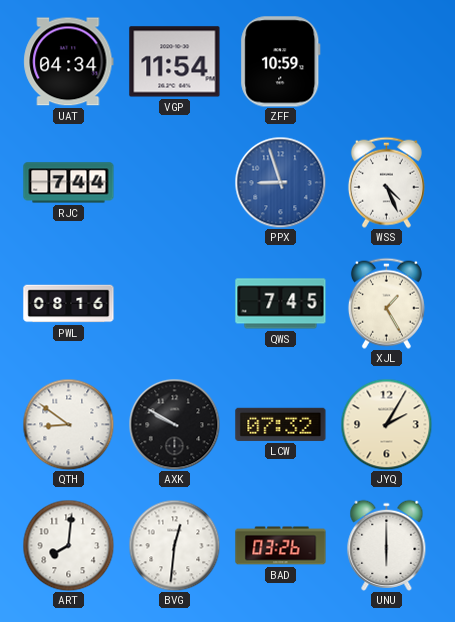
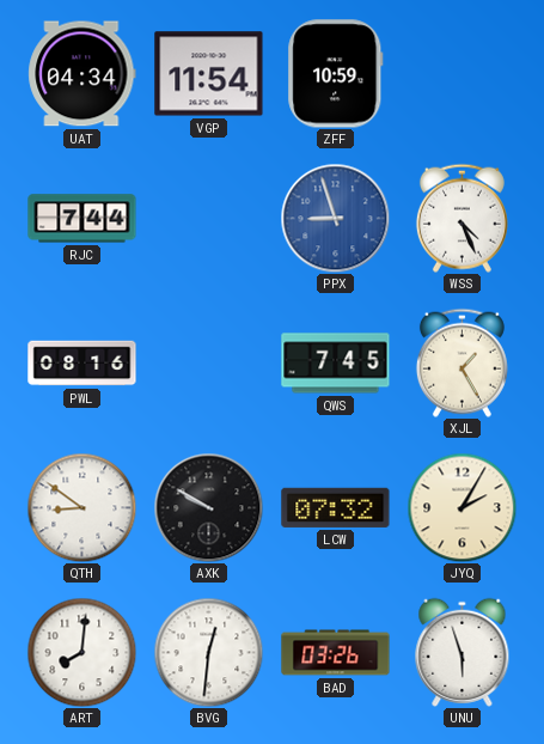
UNU: 6:00 -> 5:57
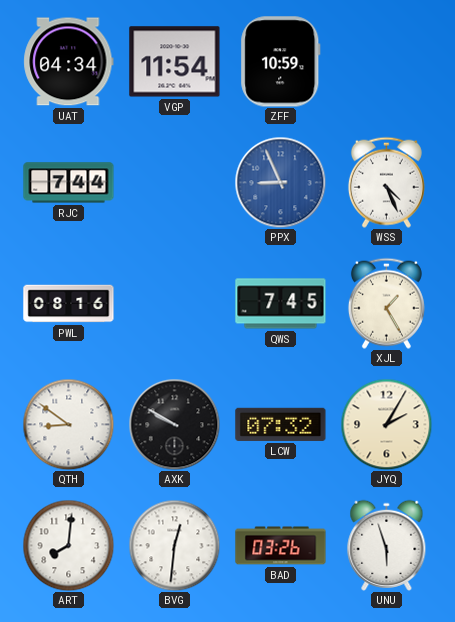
PPX: 8:57 -> 8:56
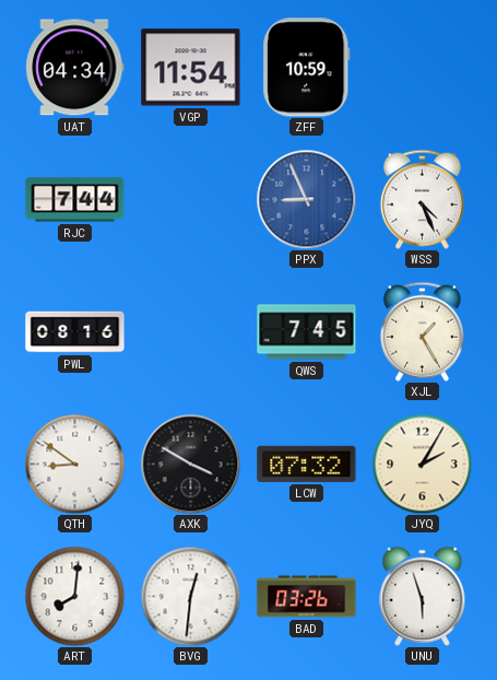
AXK: 9:50 -> 3:50
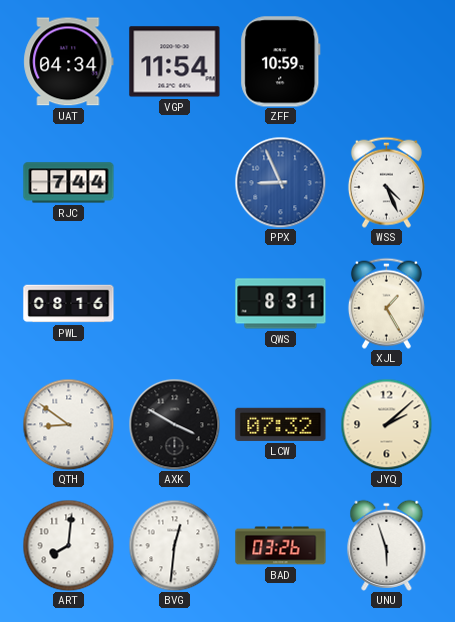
QWS: 7:45 -> 8:31
JYQ: 2:05 -> 2:08
